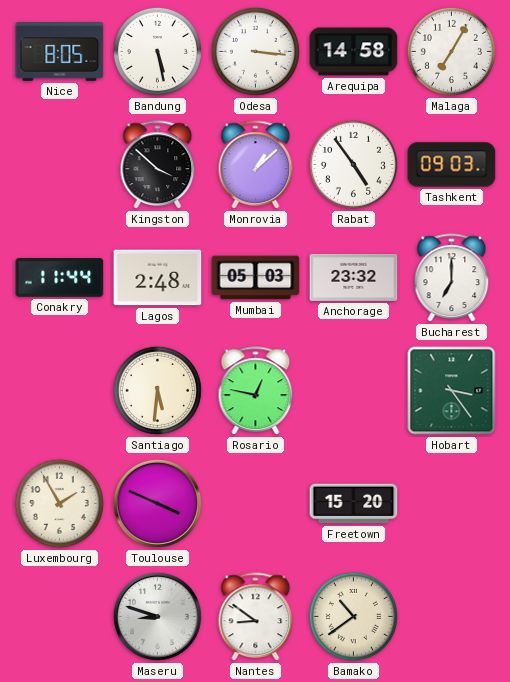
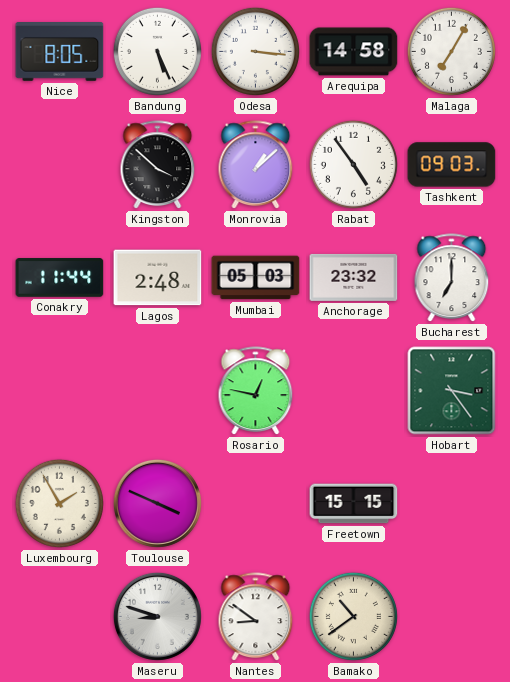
Bandung: 5:28 -> 5:26
Santiago: 5:31 -> none
Freetown: 15:20 -> 15:15
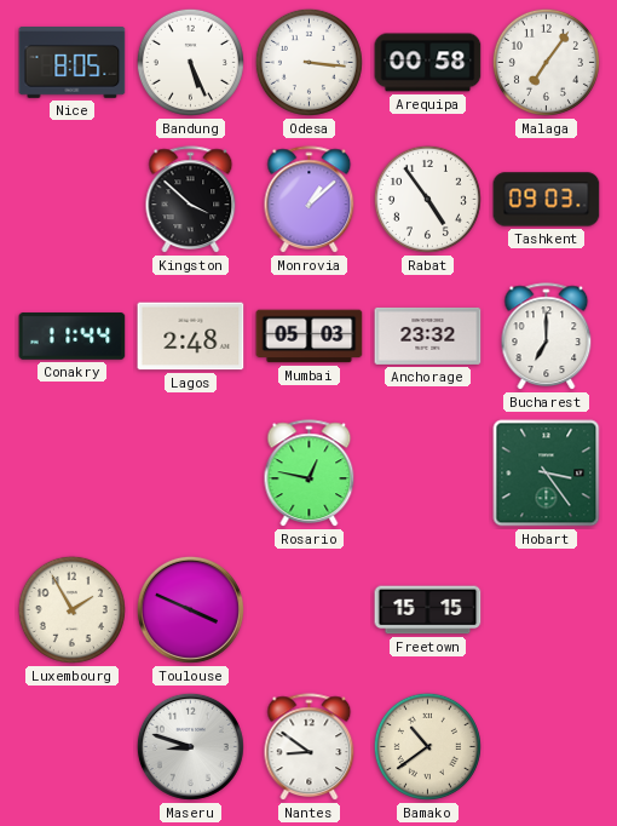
Arequipa: 14:58 -> 00:58
Malaga: 7:05 -> 7:06
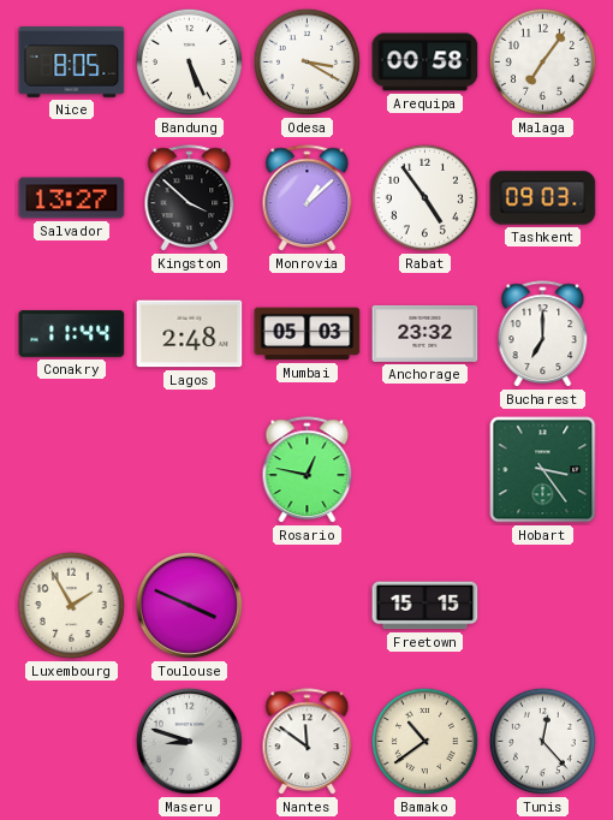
Odesa: 3:16 -> 3:20
Salvador: none -> 13:27
Nantes: 8:51 -> 11:51
Tunis: none -> 12:23
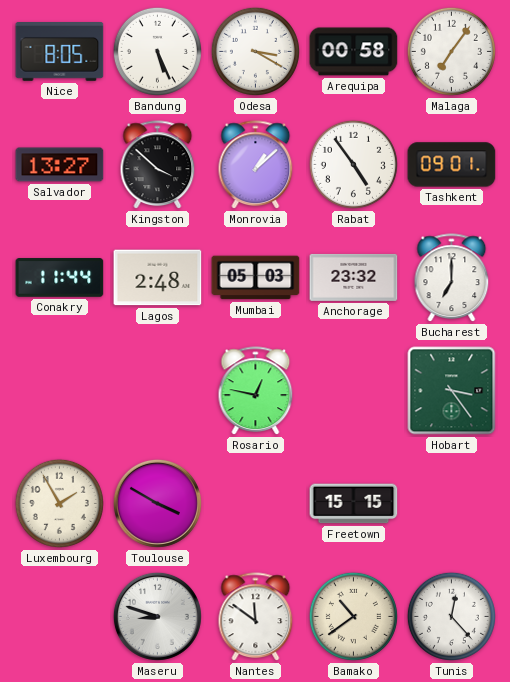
Tashkent: 09:03 -> 09:01
Toulouse: 3:49 -> 3:50
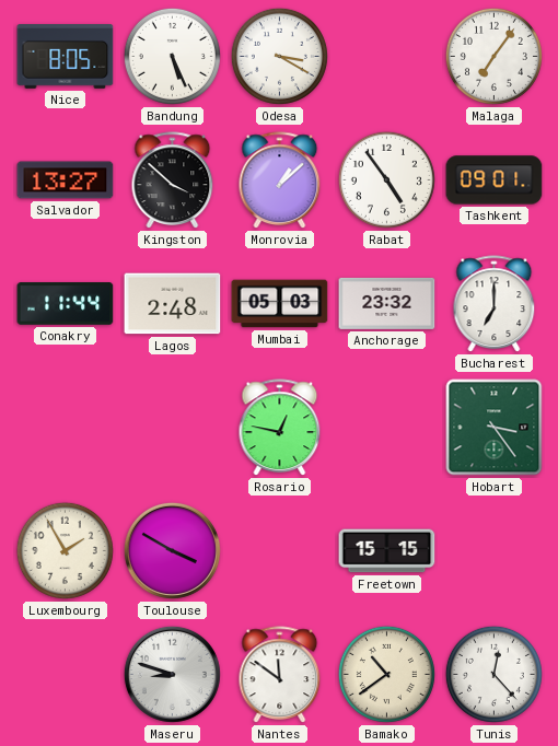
Arequipa: 00:58 -> none
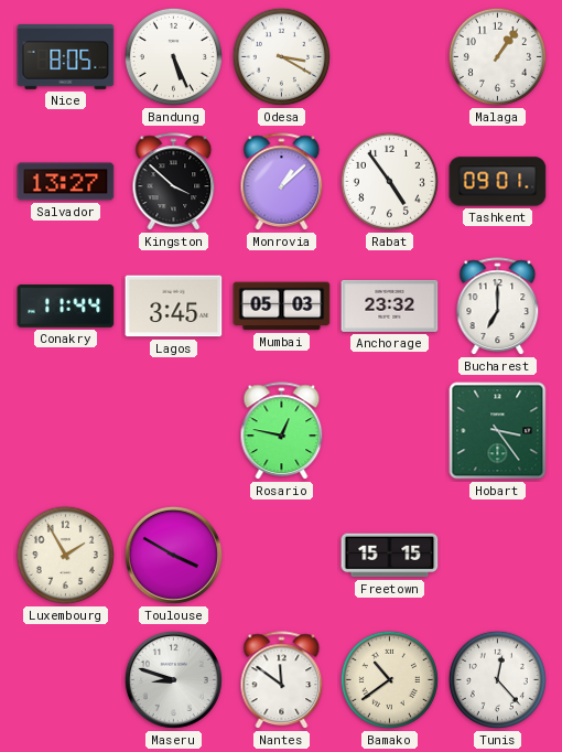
Malaga: 7:06 -> 1:06
Lagos: 2:48 -> 3:45
